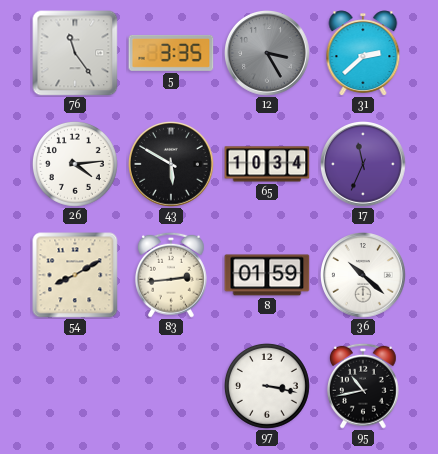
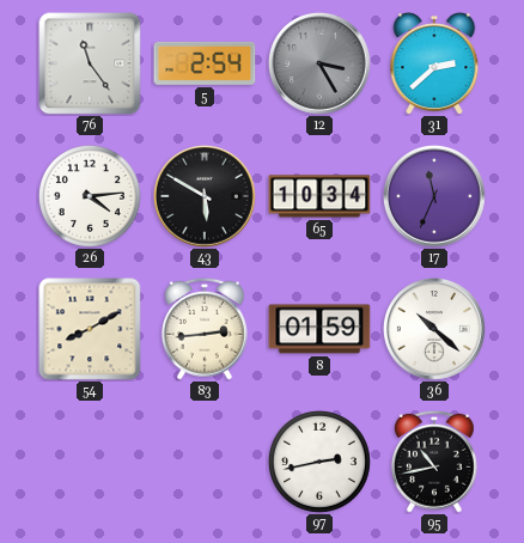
5: 3:35 -> 2:54
97: 3:17 -> 2:43
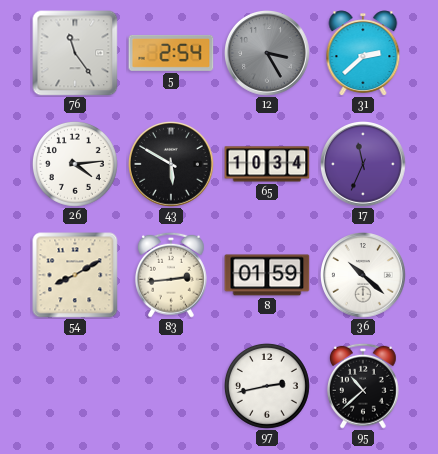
95: 10:43 -> 10:38
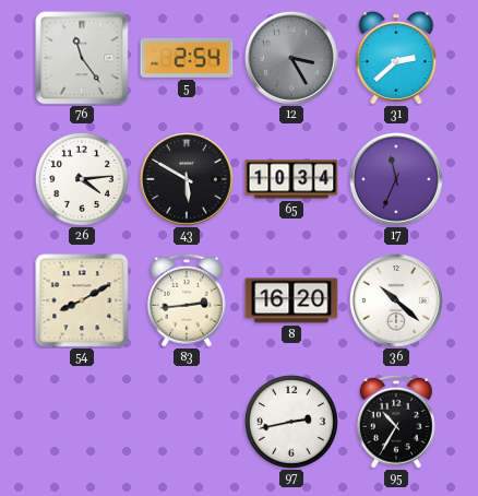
8: 01:59 -> 16:20
95: 10:38 -> 10:35
